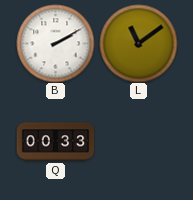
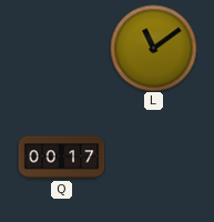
B: 2:10 -> none
Q: 00:33 -> 00:17
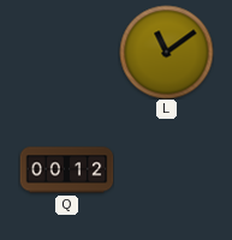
Q: 00:17 -> 00:12
